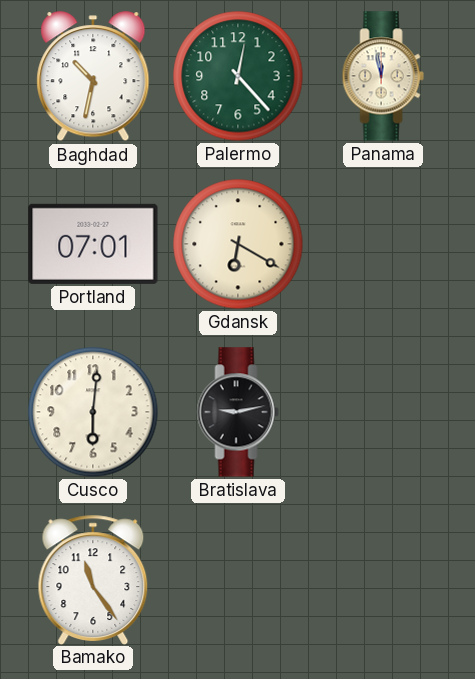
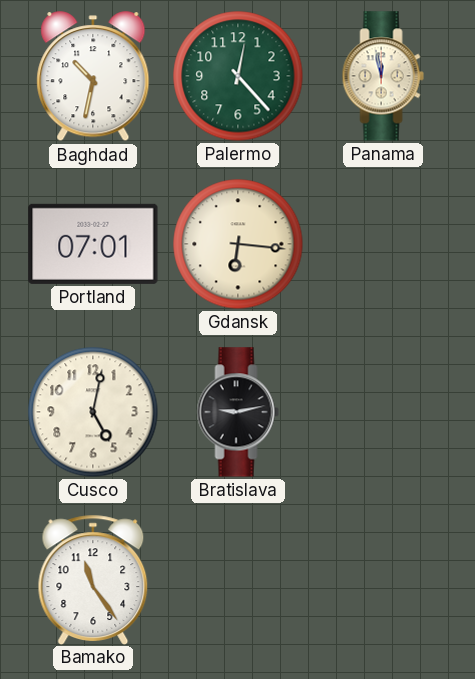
Gdansk: 6:20 -> 6:16
Cusco: 6:01 -> 5:02
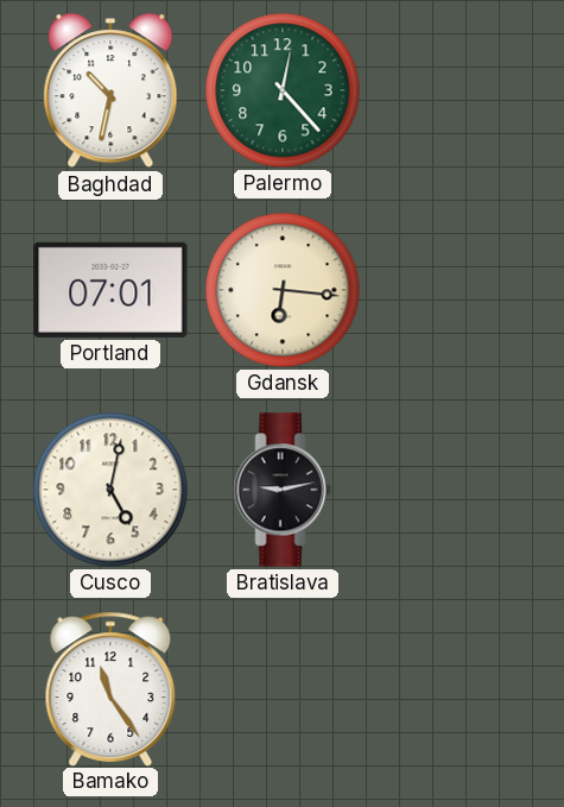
Panama: 11:58 -> none
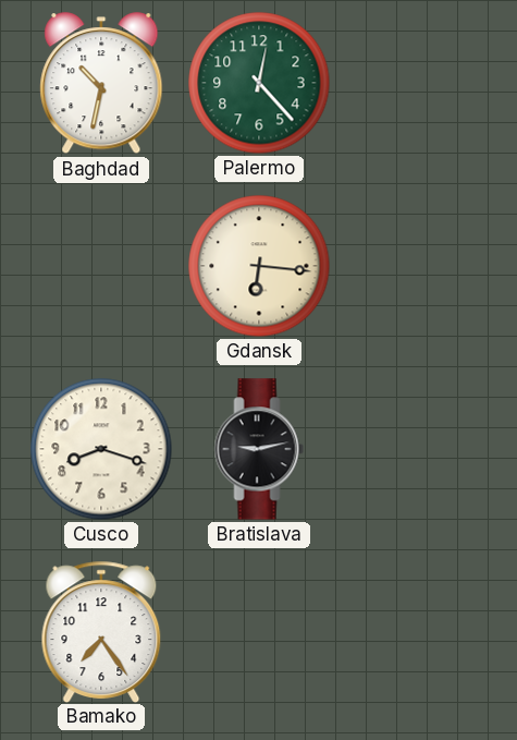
Portland: 07:01 -> none
Cusco: 5:02 -> 8:18
Bamako: 11:24 -> 7:24
